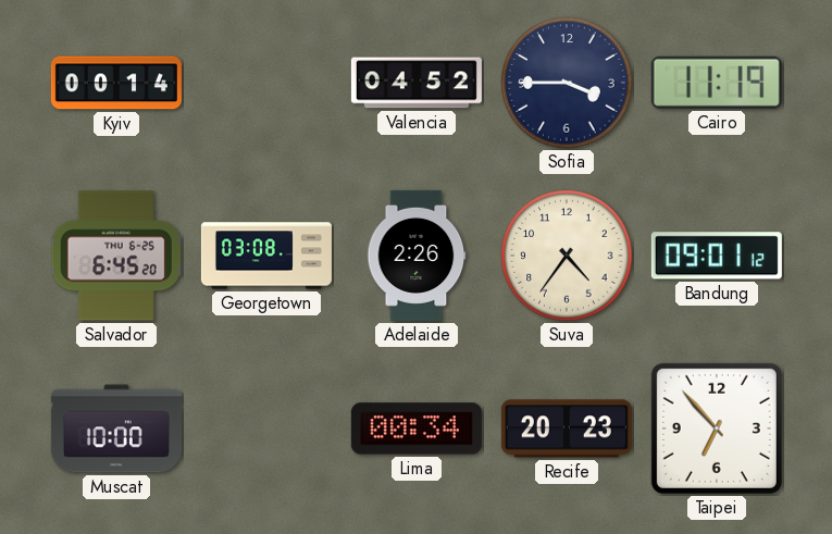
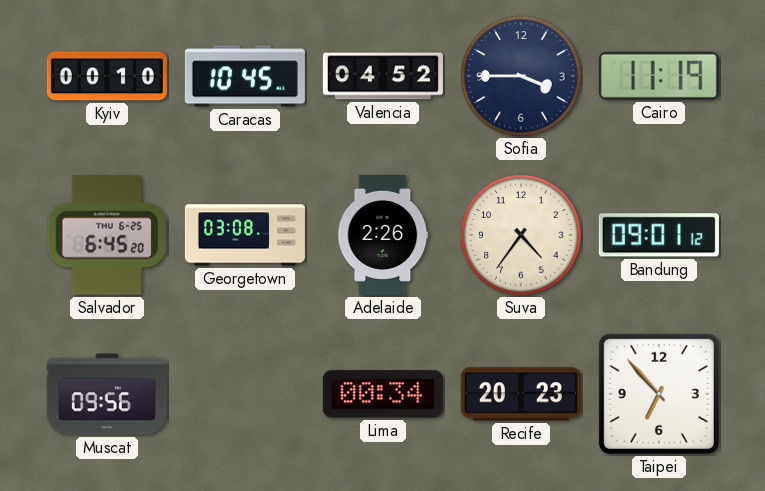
Kyiv: 00:14 -> 00:10
Caracas: none -> 10:45
Muscat: 10:00 -> 09:56
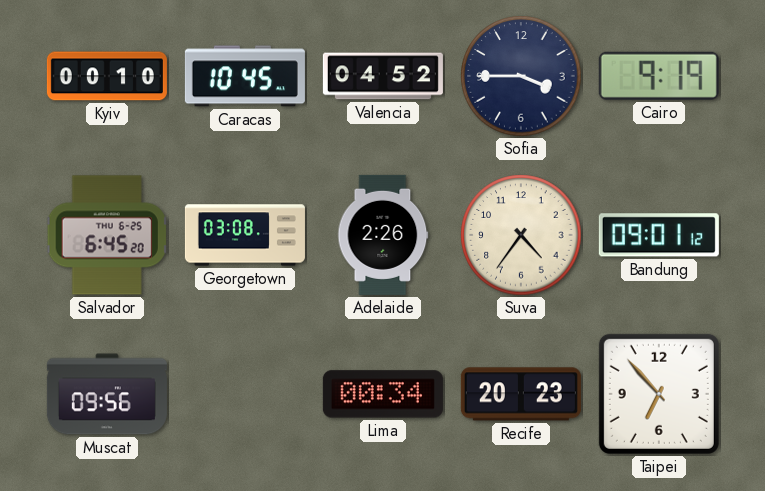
Cairo: 11:19 -> 9:19
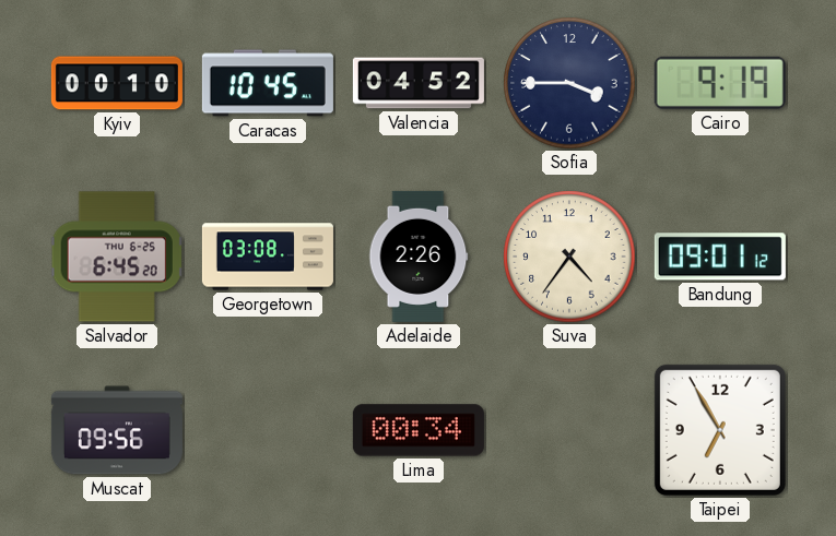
Recife: 20:23 -> none
Taipei: 6:53 -> 6:55
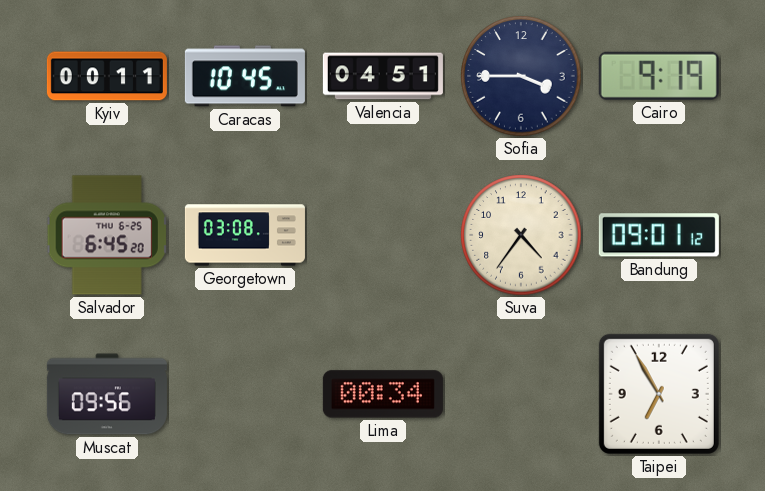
Kyiv: 00:10 -> 00:11
Valencia: 04:52 -> 04:51
Adelaide: 2:26 -> none
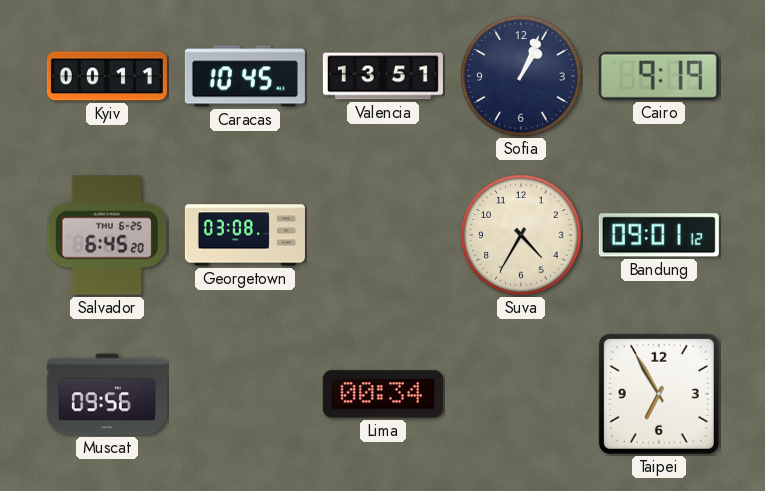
Valencia: 04:51 -> 13:51
Sofia: 3:45 -> 1:04
Suva: 4:36 -> 4:35
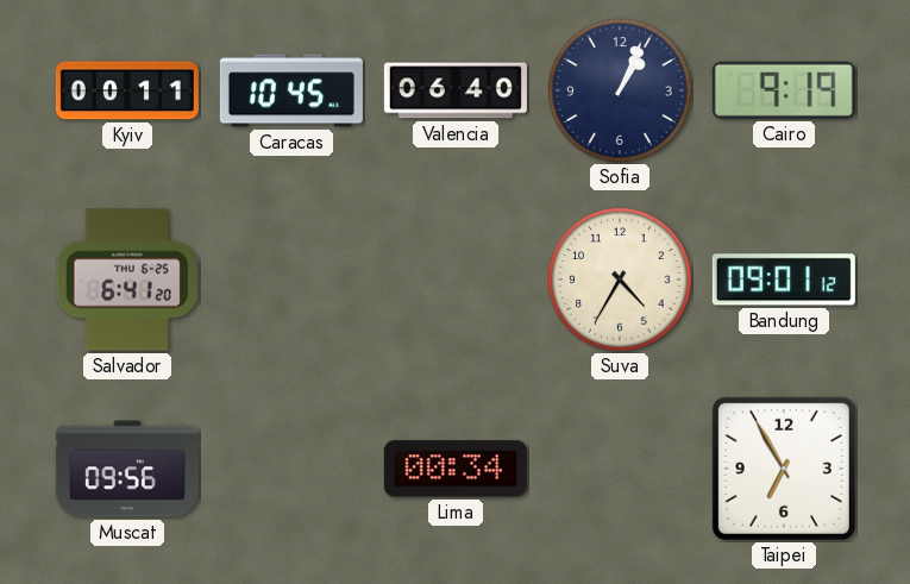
Valencia: 13:51 -> 06:40
Salvador: 6:45 -> 6:41
Georgetown: 03:08 -> none
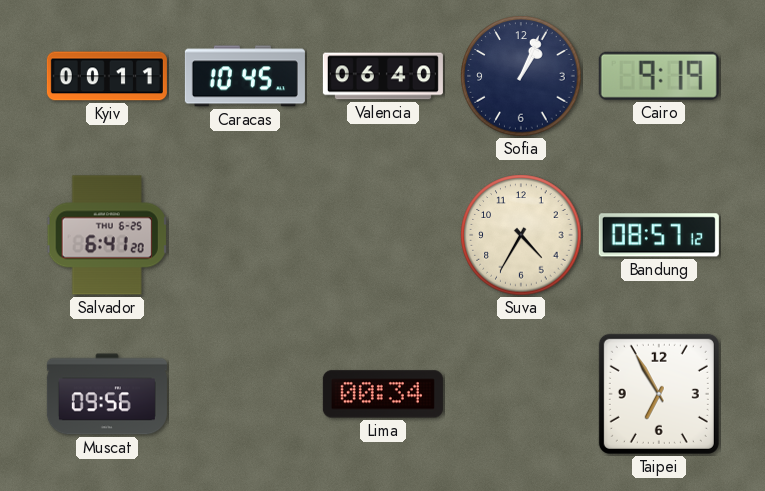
Bandung: 09:01 -> 08:57
